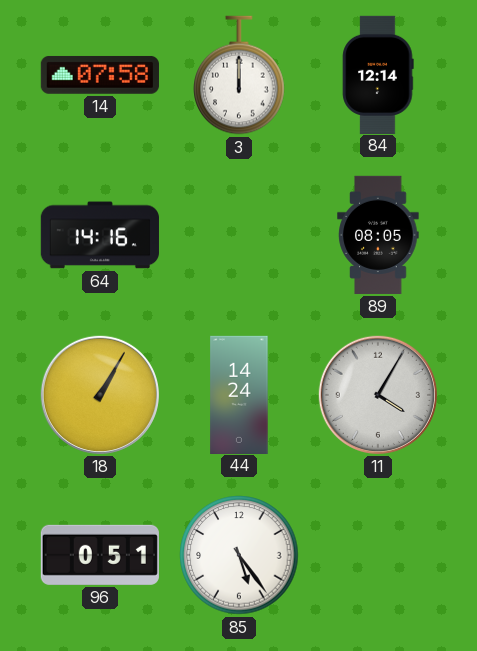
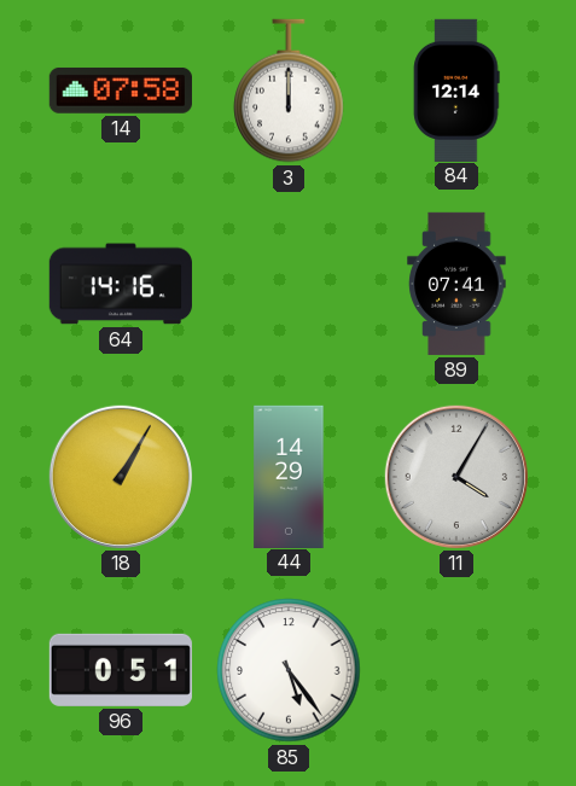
89: 08:05 -> 07:41
44: 14:24 -> 14:29
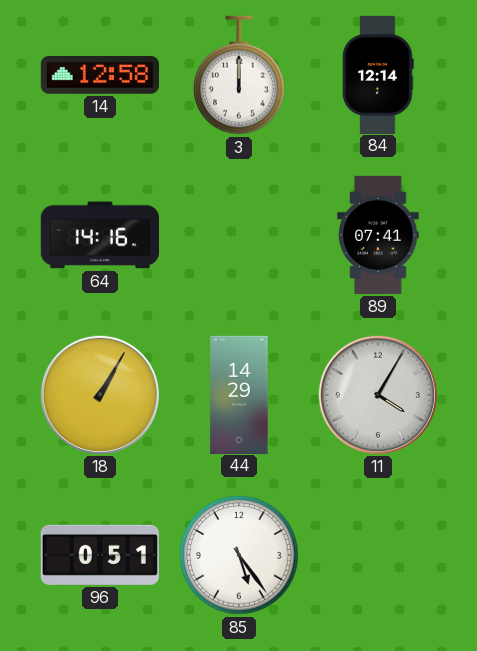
14: 07:58 -> 12:58
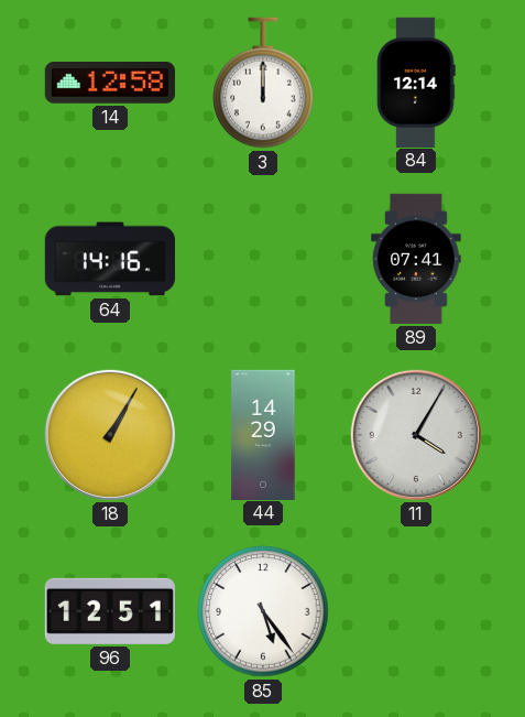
96: 0:51 -> 12:51
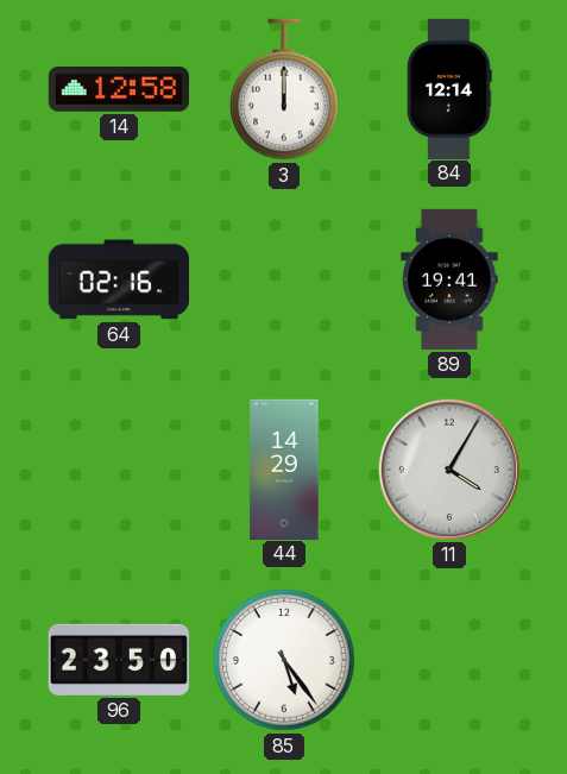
64: 14:16 -> 02:16
89: 07:41 -> 19:41
18: 1:05 -> none
96: 12:51 -> 23:50
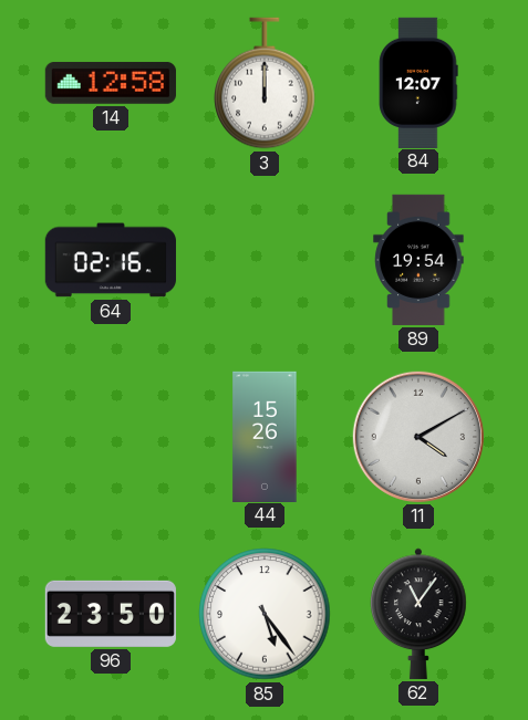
84: 12:14 -> 12:07
89: 19:41 -> 19:54
44: 14:29 -> 15:26
11: 4:05 -> 4:10
62: none -> 11:06
